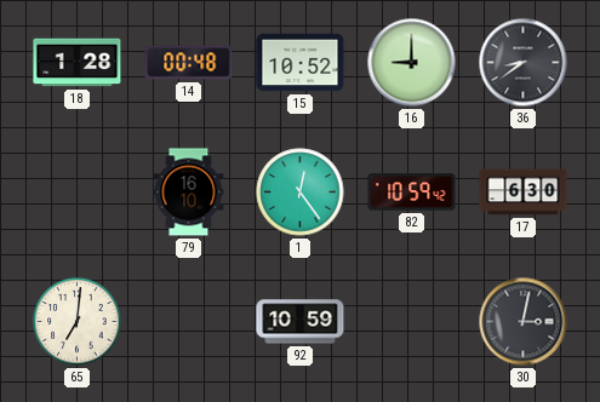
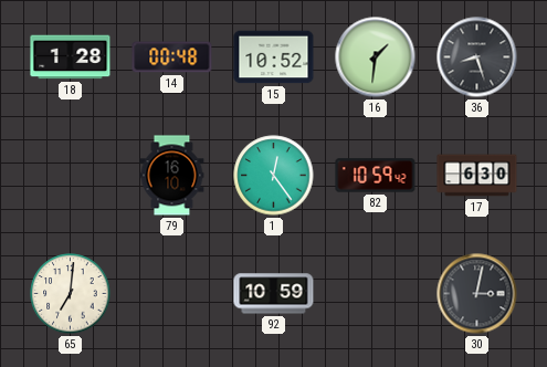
16: 9:00 -> 1:31
36: 8:39 -> 8:27
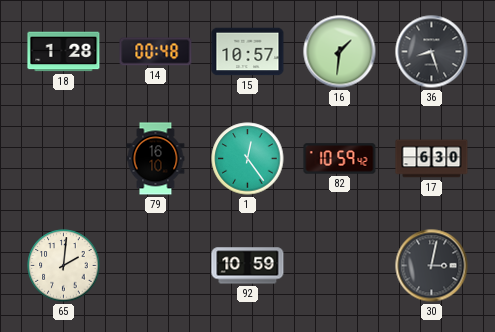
15: 10:52 -> 10:57
65: 7:01 -> 2:01
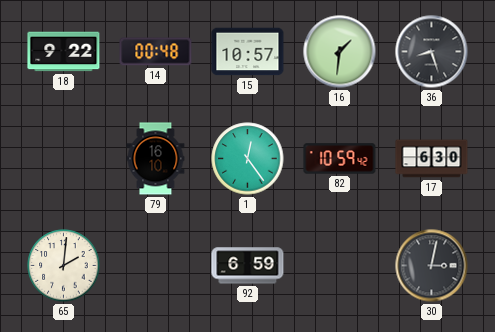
18: 1:28 -> 9:22
92: 10:59 -> 6:59
